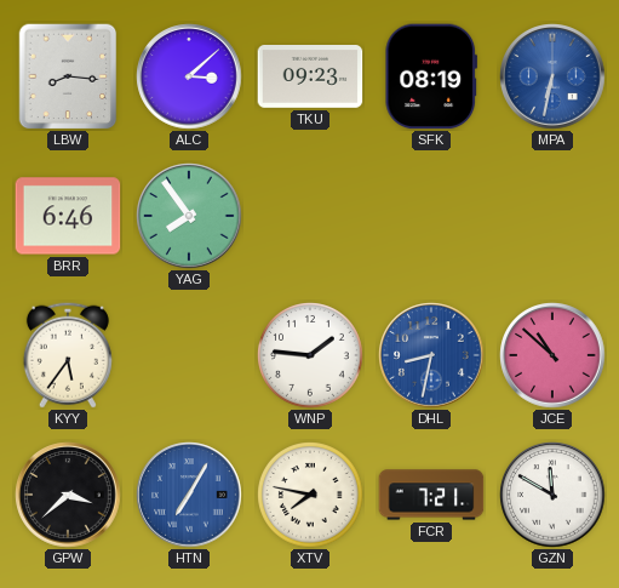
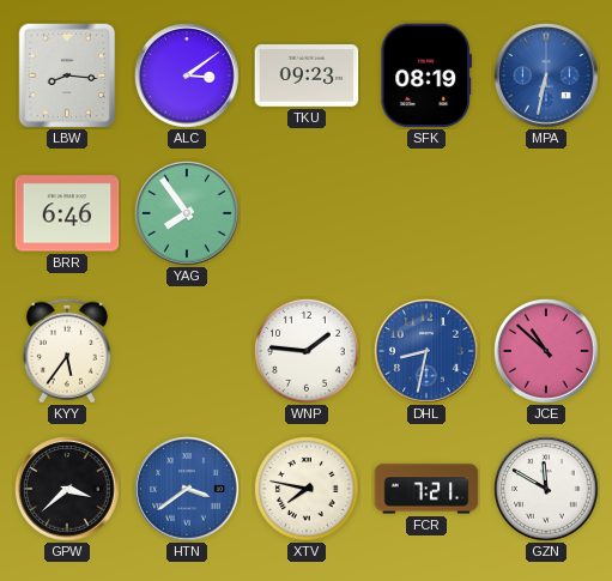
ALC: 3:08 -> 3:09
HTN: 7:05 -> 3:39
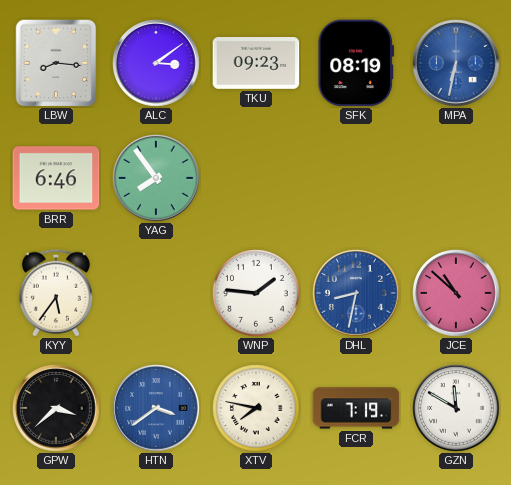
FCR: 7:21 -> 7:19
